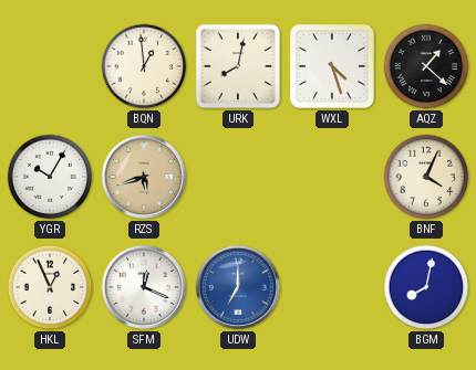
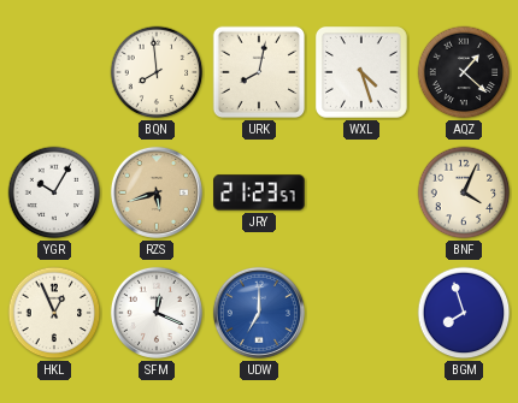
BQN: 12:59 -> 7:59
JRY: none -> 21:23
BGM: 8:02 -> 7:57
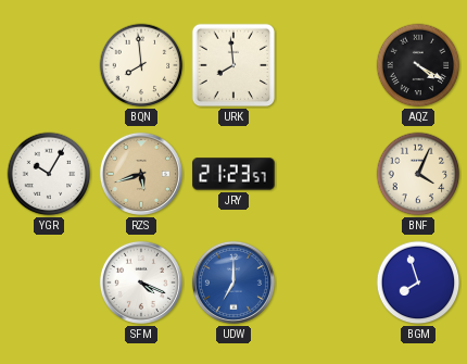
URK: 8:02 -> 7:59
WXL: 4:27 -> none
AQZ: 1:22 -> 4:20
HKL: 12:56 -> none
SFM: 12:19 -> 4:19
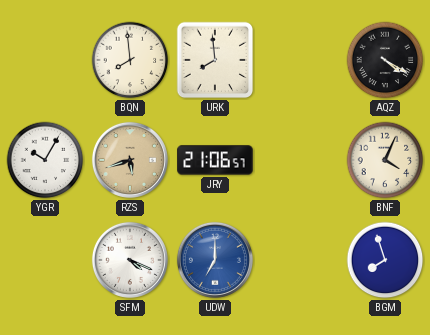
JRY: 21:23 -> 21:06
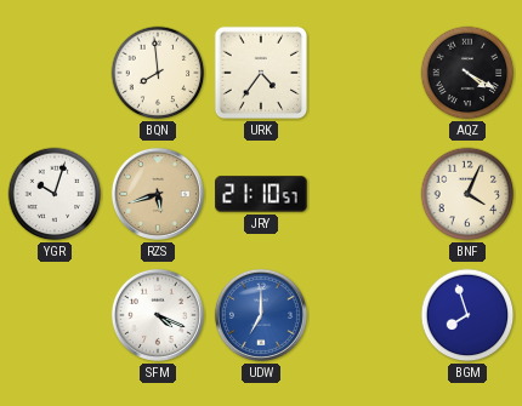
URK: 7:59 -> 4:36
YGR: 10:05 -> 10:03
JRY: 21:06 -> 21:10
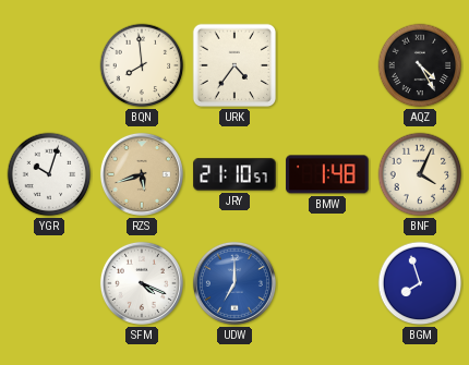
AQZ: 4:20 -> 4:25
BMW: none -> 1:48
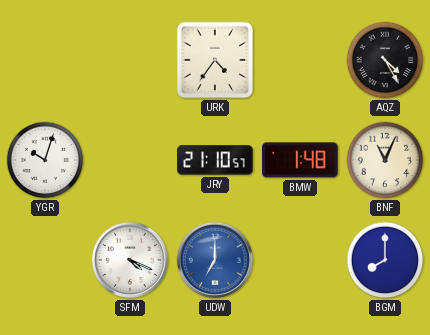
BQN: 7:59 -> none
RZS: 5:42 -> none
BNF: 4:04 -> 11:04
BGM: 7:57 -> 8:00
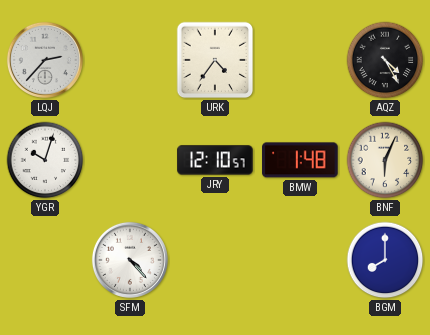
LQJ: none -> 2:37
JRY: 21:10 -> 12:10
BNF: 11:04 -> 6:04
SFM: 4:19 -> 4:23
UDW: 7:00 -> none
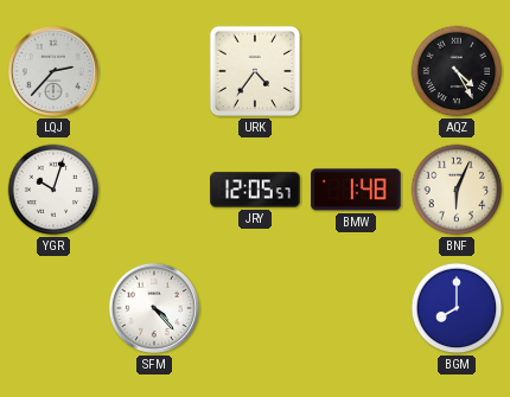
JRY: 12:10 -> 12:05
